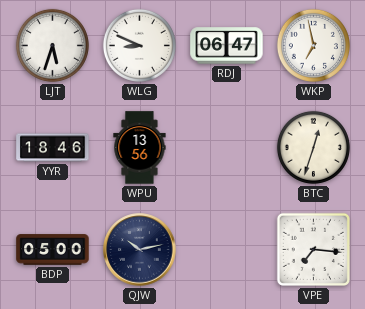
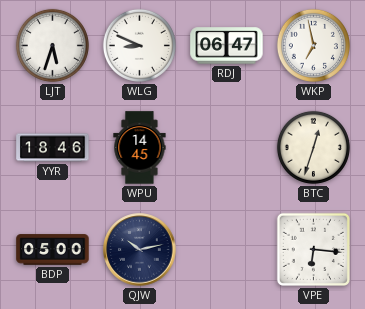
WPU: 13:56 -> 14:45
VPE: 7:16 -> 6:16
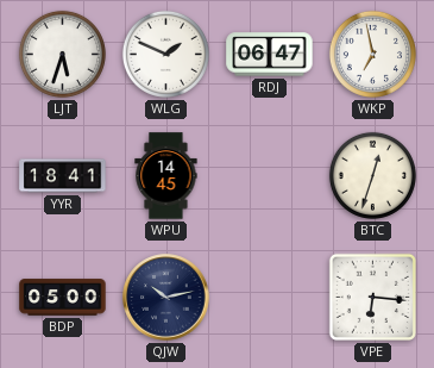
WLG: 8:49 -> 1:49
YYR: 18:46 -> 18:41
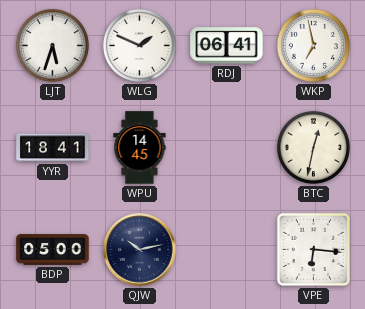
RDJ: 06:47 -> 06:41
BTC: 12:33 -> 12:32
